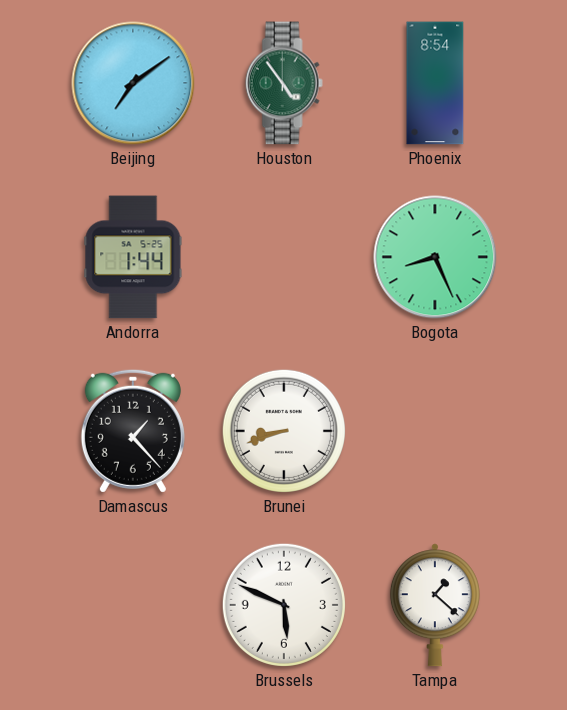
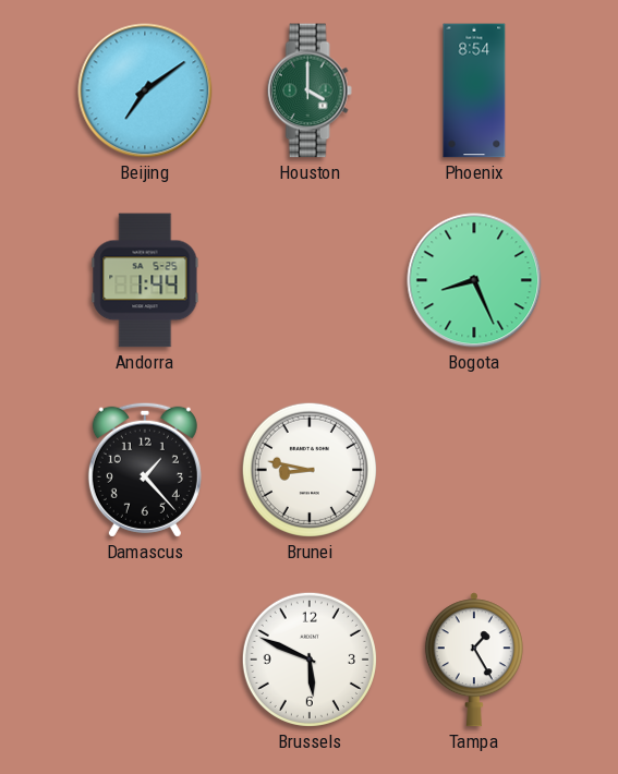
Houston: 4:54 -> 4:00
Brunei: 8:42 -> 8:47
Tampa: 1:22 -> 1:25
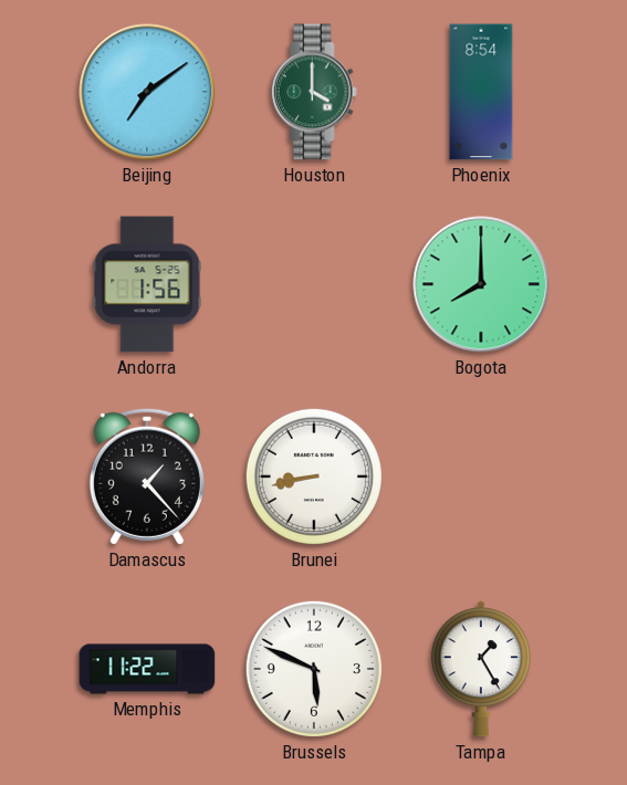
Andorra: 1:44 -> 1:56
Bogota: 8:26 -> 8:00
Brunei: 8:47 -> 8:43
Memphis: none -> 11:22
